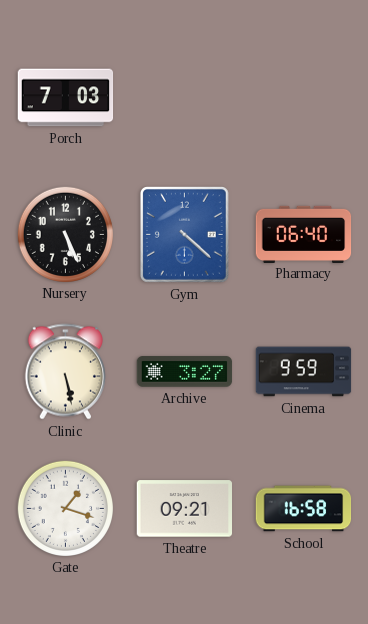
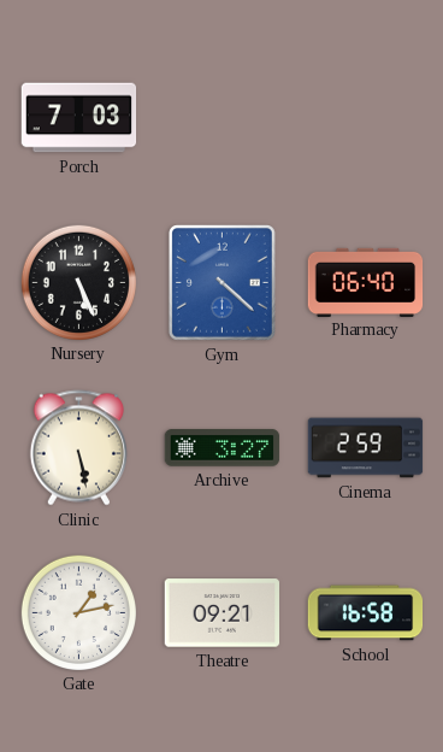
Cinema: 9:59 -> 2:59
Gate: 1:18 -> 1:13
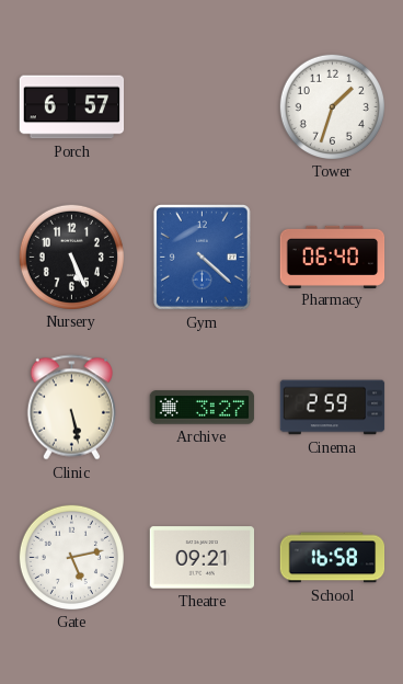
Porch: 7:03 -> 6:57
Tower: none -> 1:33
Gate: 1:13 -> 5:13
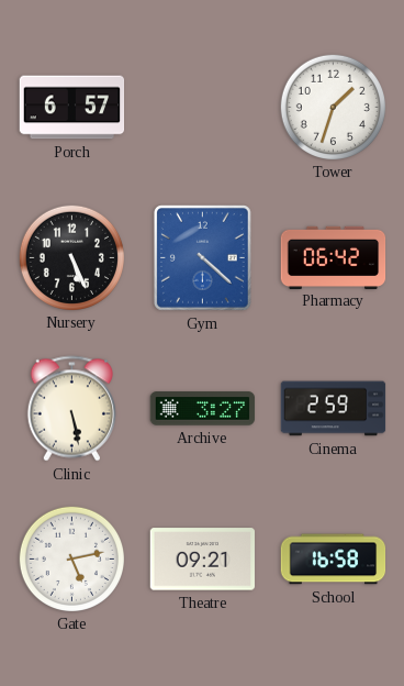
Pharmacy: 06:40 -> 06:42
